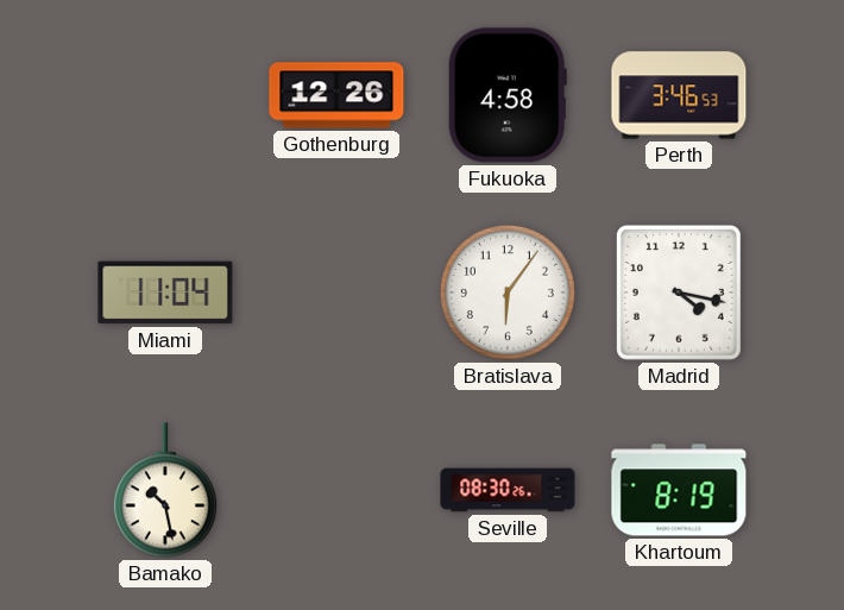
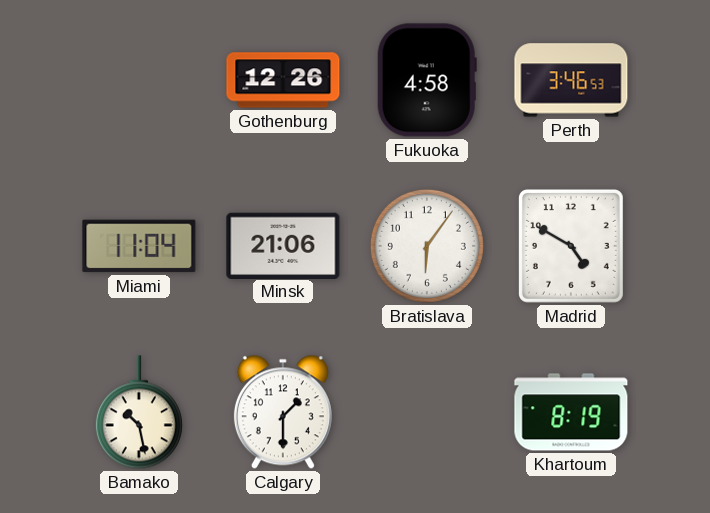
Minsk: none -> 21:06
Madrid: 4:17 -> 4:50
Calgary: none -> 1:30
Seville: 08:30 -> none
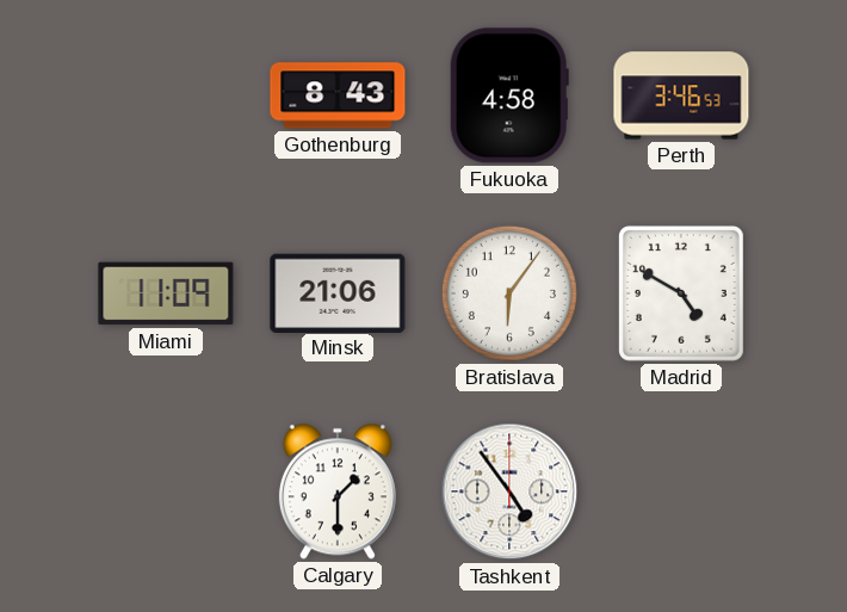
Gothenburg: 12:26 -> 8:43
Miami: 11:04 -> 11:09
Bamako: 10:28 -> none
Tashkent: none -> 4:54
Khartoum: 8:19 -> none
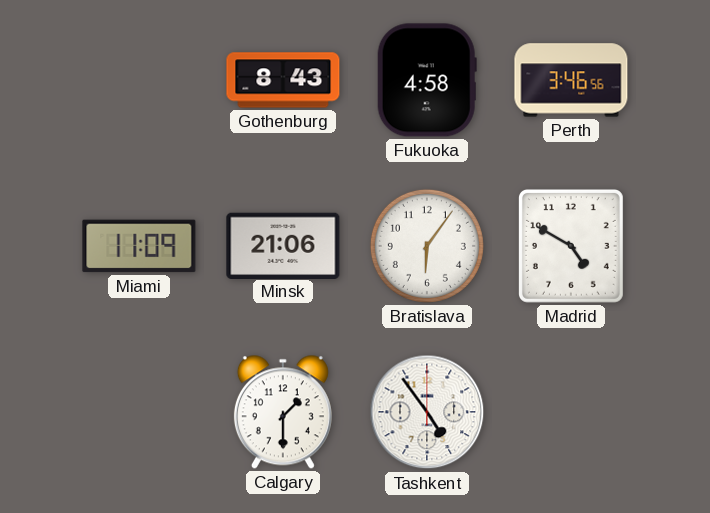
Perth: 3:46:53 -> 3:46:56
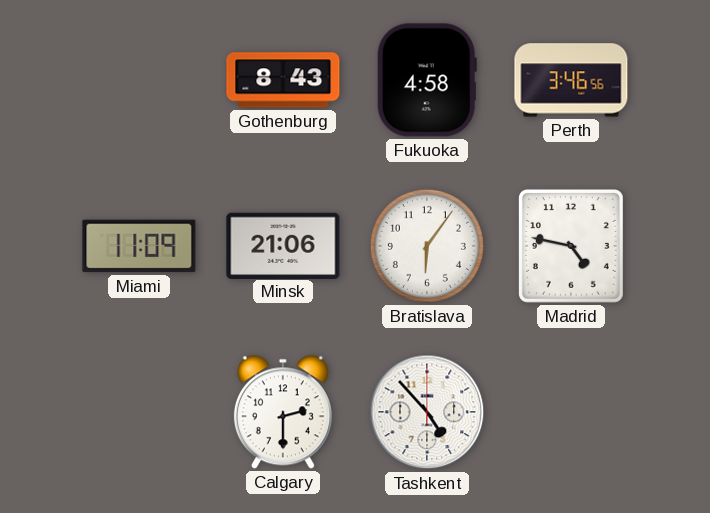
Madrid: 4:50 -> 4:47
Calgary: 1:30 -> 2:30
Tashkent: 4:54 -> 4:53
